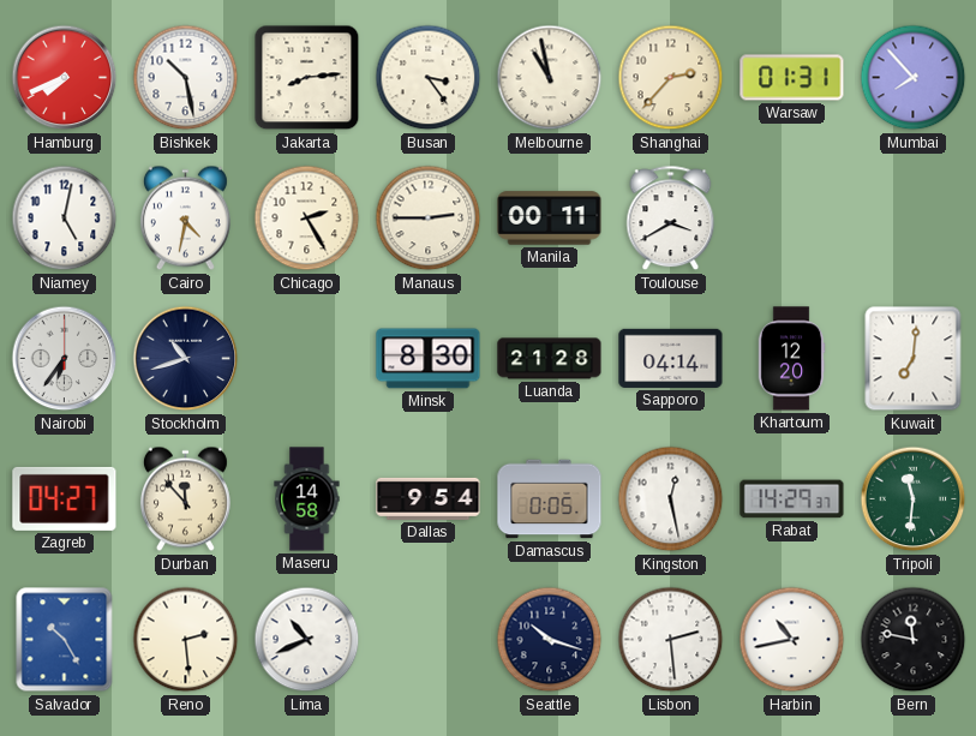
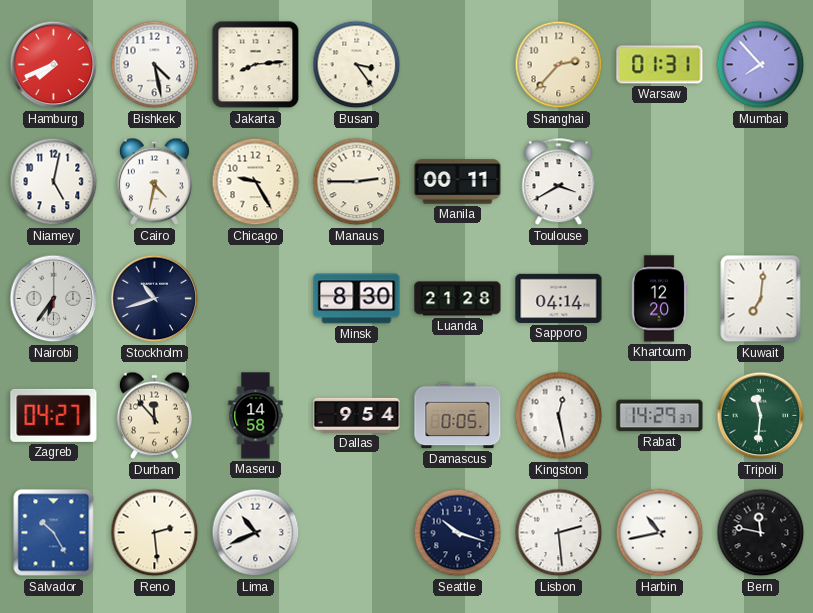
Bishkek: 10:28 -> 4:28
Melbourne: 10:58 -> none
Chicago: 2:25 -> 9:25
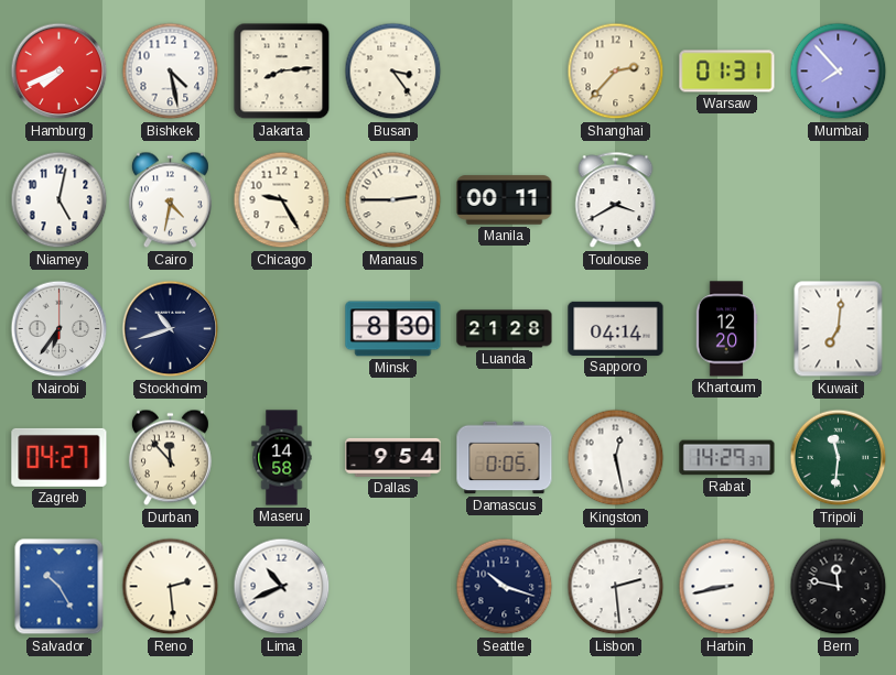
Harbin: 10:43 -> 8:43
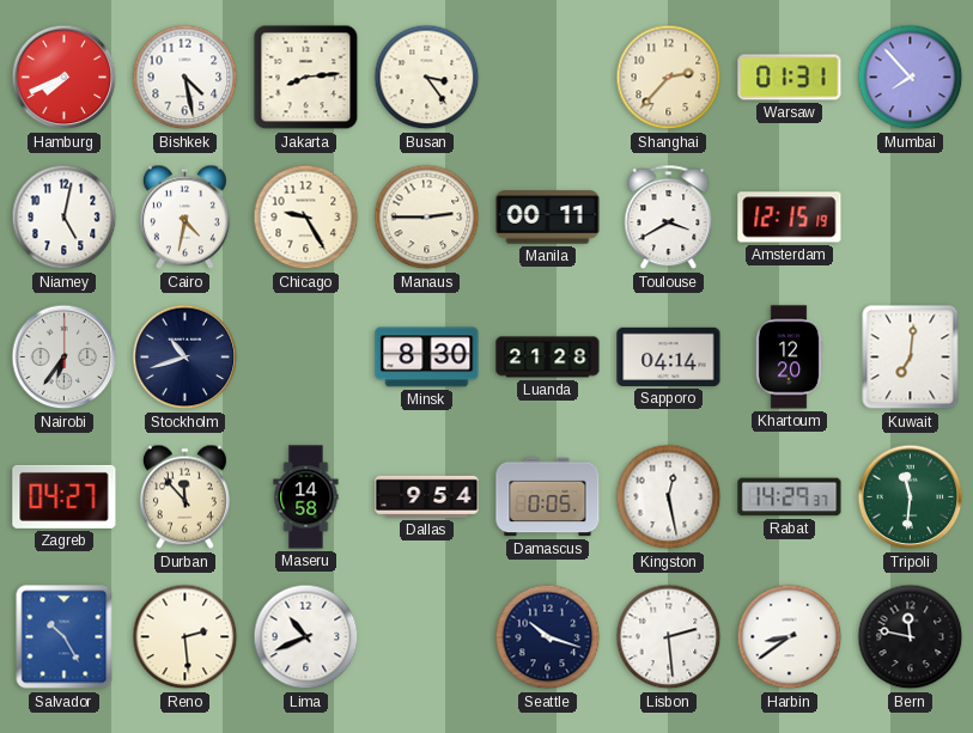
Amsterdam: none -> 12:15
Harbin: 8:43 -> 8:39
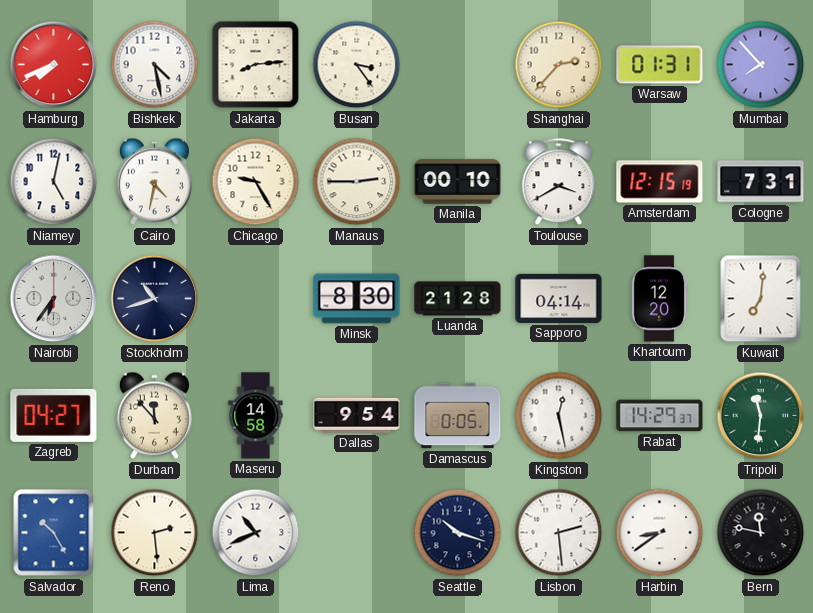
Manila: 00:11 -> 00:10
Cologne: none -> 7:31
